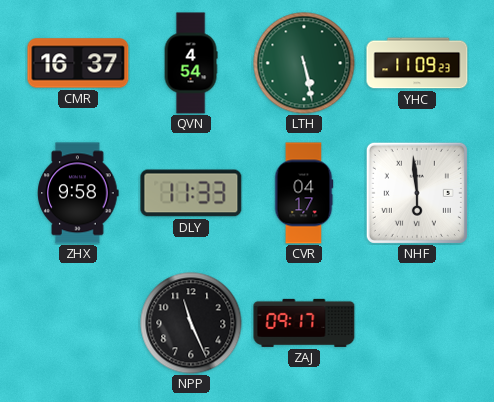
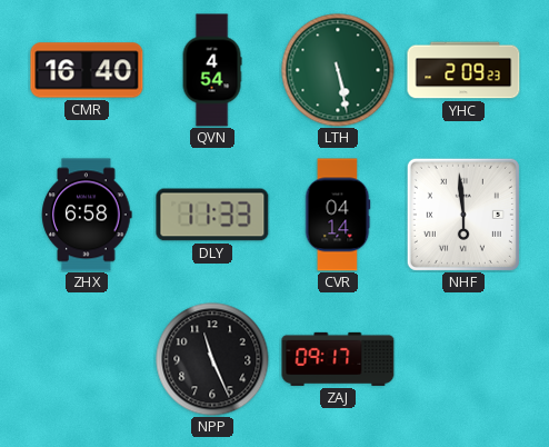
CMR: 16:37 -> 16:40
YHC: 11:09 -> 2:09
ZHX: 9:58 -> 6:58
CVR: 04:17 -> 04:14
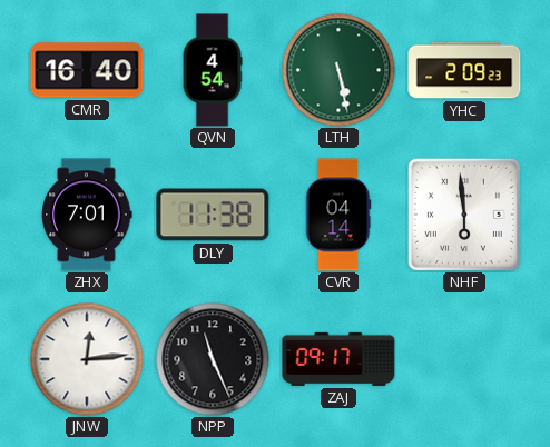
ZHX: 6:58 -> 7:01
DLY: 11:33 -> 11:38
JNW: none -> 12:14
